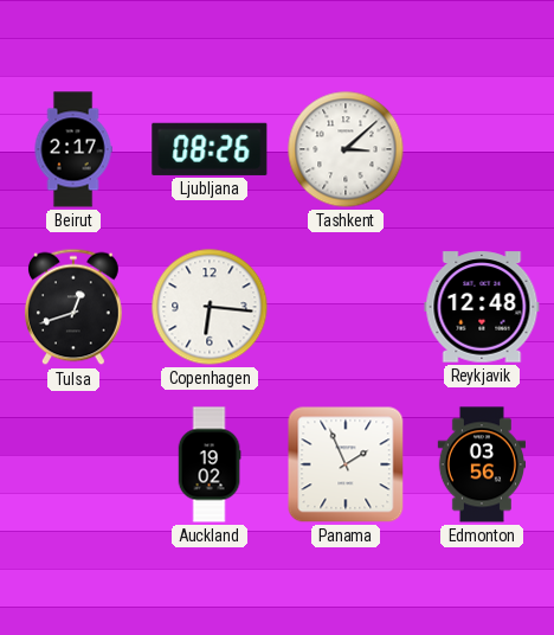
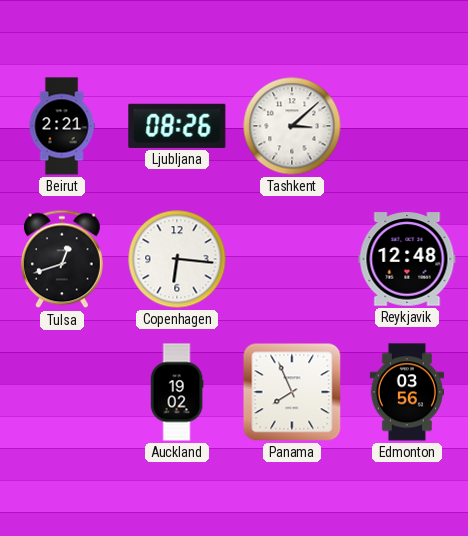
Beirut: 2:17 -> 2:21
Panama: 1:56 -> 7:56
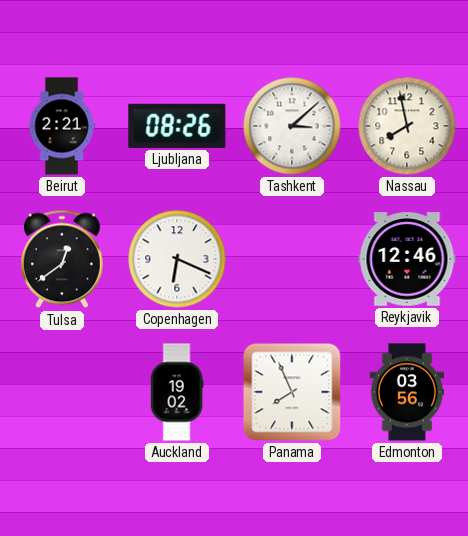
Nassau: none -> 7:58
Tulsa: 12:42 -> 12:39
Copenhagen: 6:16 -> 6:19
Reykjavik: 12:48 -> 12:46
